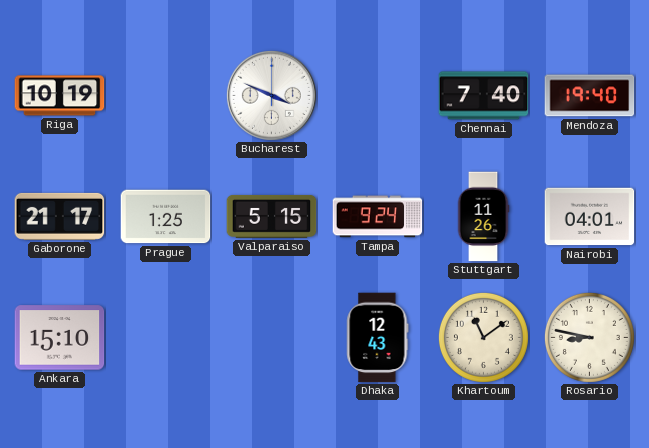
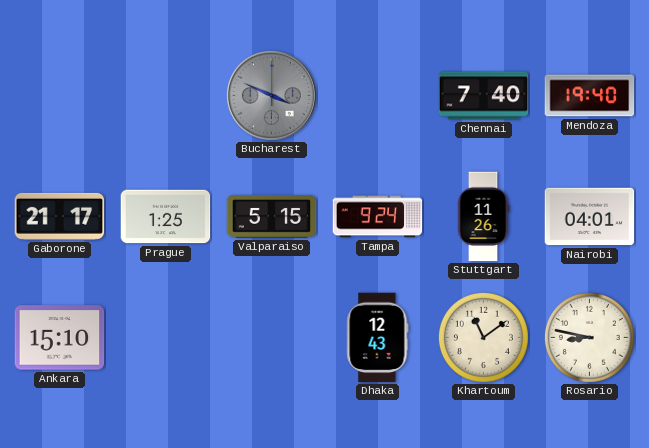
Riga: 10:19 -> none
Bucharest dial: white -> grey
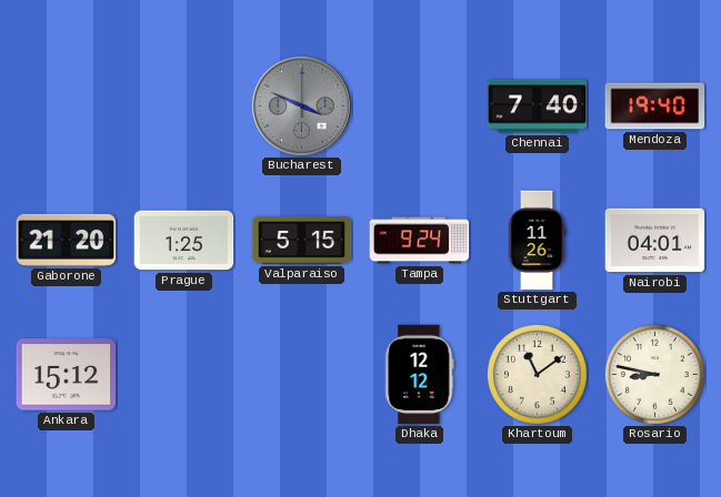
Gaborone: 21:17 -> 21:20
Ankara: 15:10 -> 15:12
Dhaka: 12:43 -> 12:12
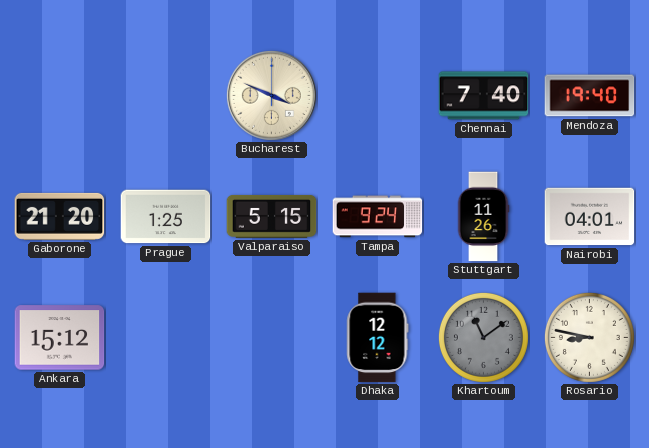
Bucharest dial: grey -> cream
Khartoum dial: cream -> grey
